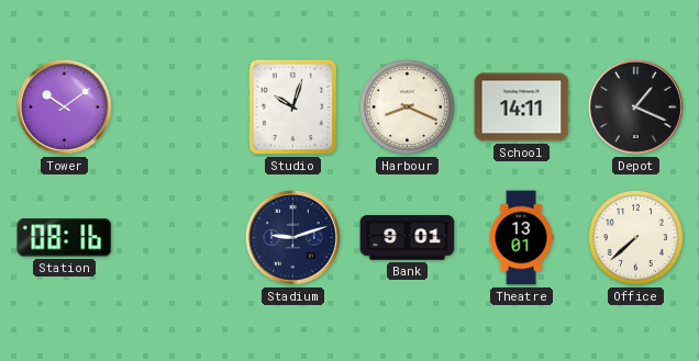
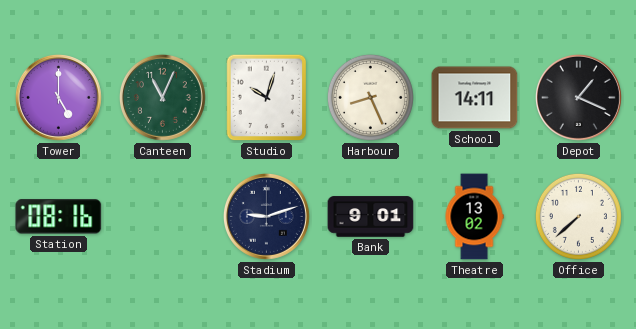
Tower: 10:09 -> 5:00
Canteen: none -> 11:04
Harbour: 8:19 -> 8:26
Theatre: 13:01 -> 13:02
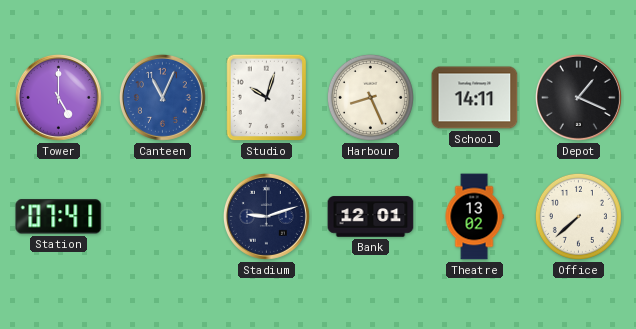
Canteen dial: green -> blue
Station: 08:16 -> 07:41
Bank: 9:01 -> 12:01
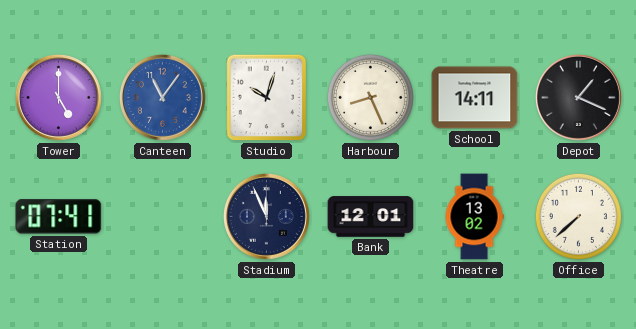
Canteen: 11:04 -> 11:06
Stadium: 9:12 -> 11:56
